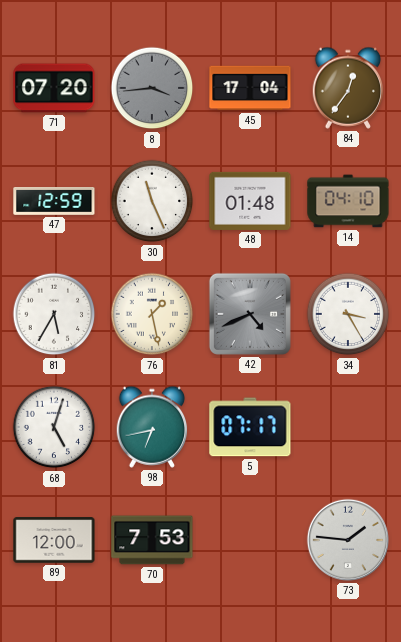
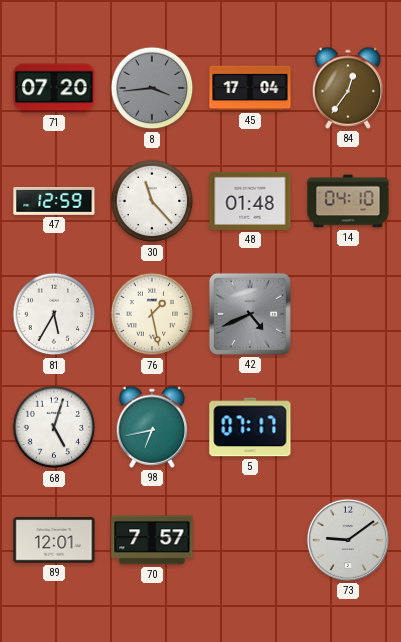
30: 11:26 -> 11:23
34: 3:25 -> none
89: 12:00 -> 12:01
70: 7:53 -> 7:57
73: 1:46 -> 9:09
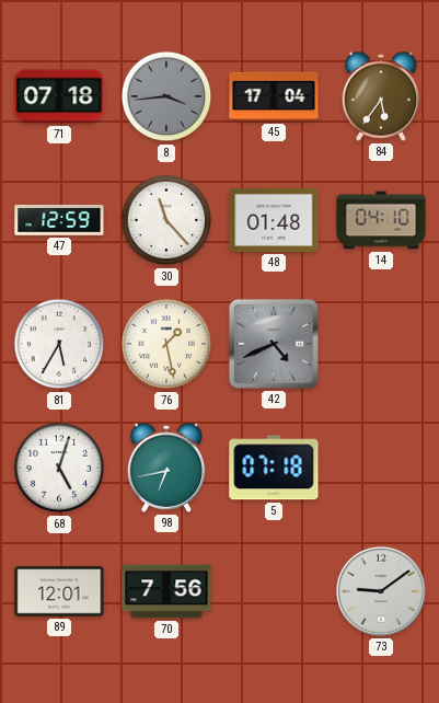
71: 07:20 -> 07:18
84: 12:36 -> 5:36
5: 07:17 -> 07:18
70: 7:57 -> 7:56
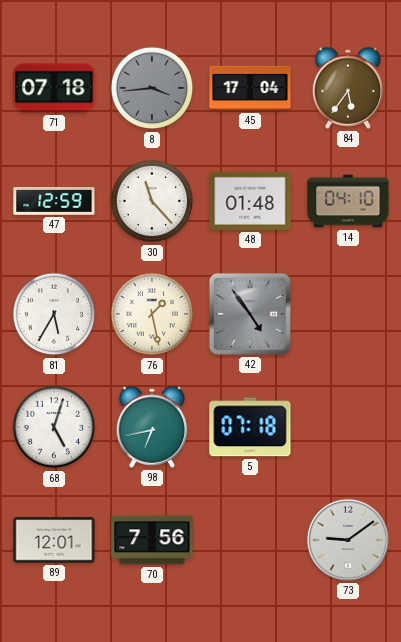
42: 4:41 -> 4:54
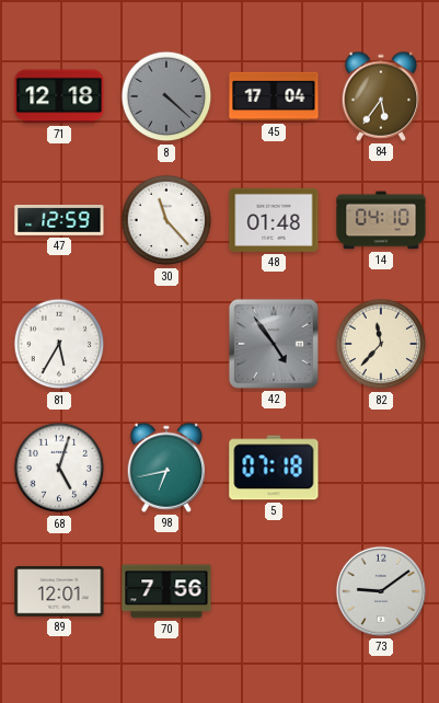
71: 07:18 -> 12:18
8: 3:44 -> 4:22
76: 1:28 -> none
82: none -> 11:37
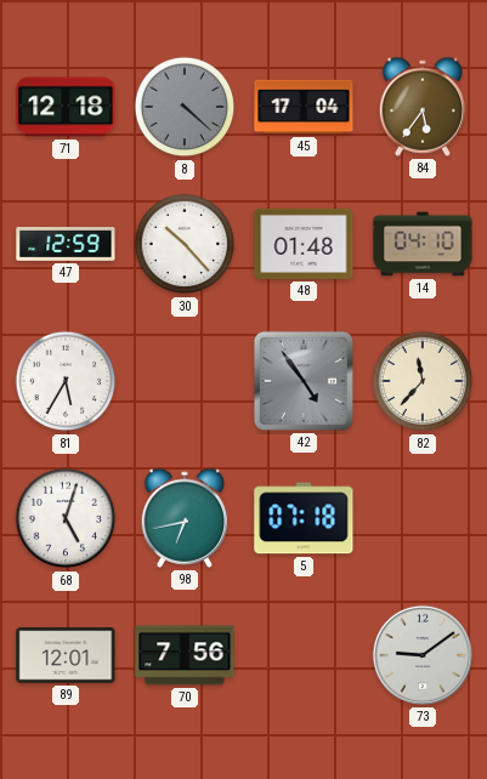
30: 11:23 -> 10:23
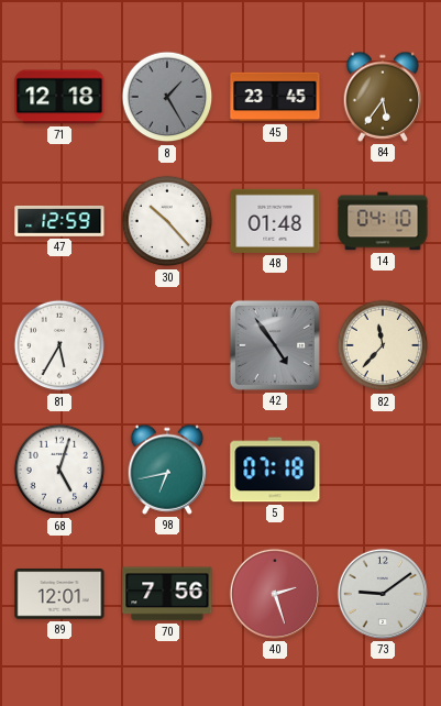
8: 4:22 -> 1:25
45: 17:04 -> 23:45
40: none -> 2:27
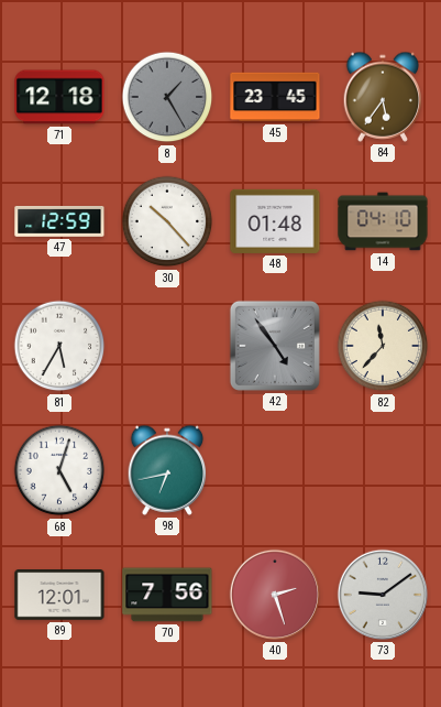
5: 07:18 -> none
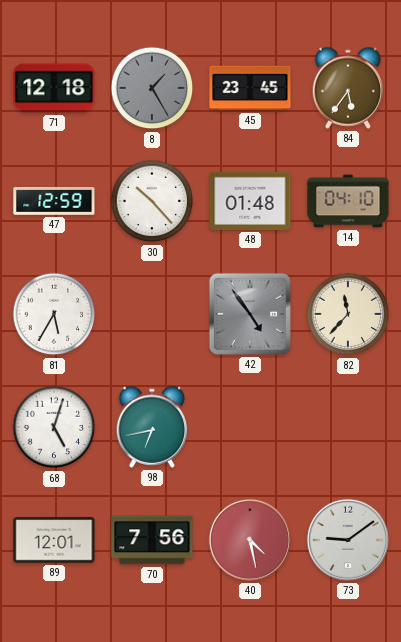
40: 2:27 -> 4:28
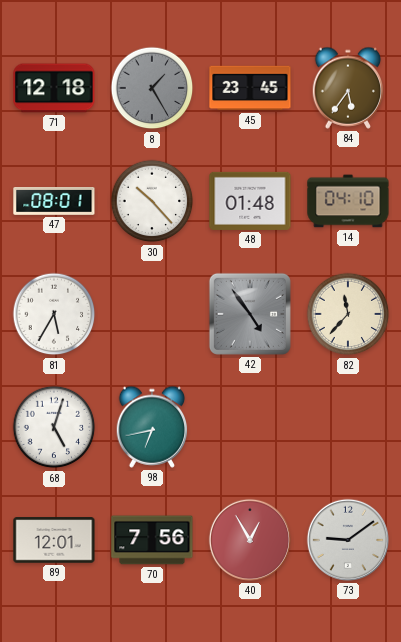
47: 12:59 -> 08:01
40: 4:28 -> 12:55
